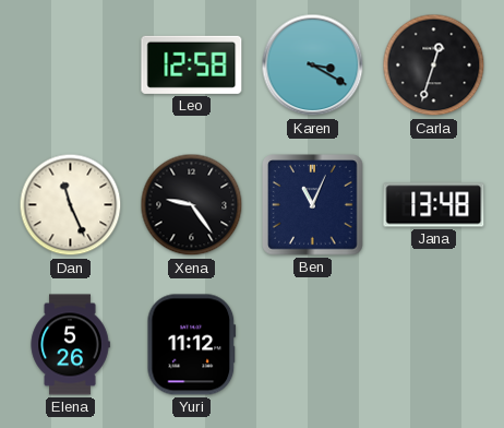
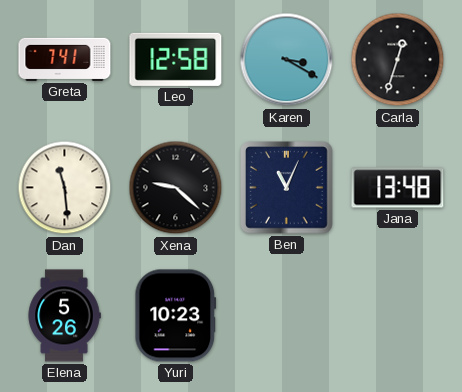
Greta: none -> 7:41
Dan: 11:26 -> 11:29
Xena: 9:24 -> 9:22
Yuri: 11:12 -> 10:23
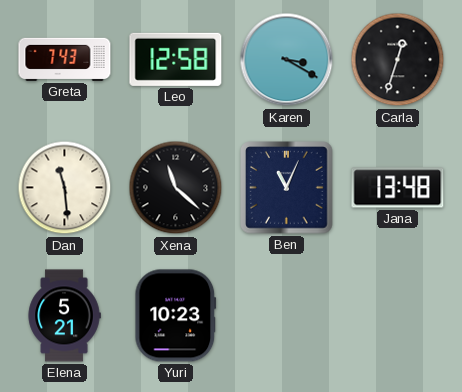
Greta: 7:41 -> 7:43
Xena: 9:22 -> 11:22
Elena: 5:26 -> 5:21
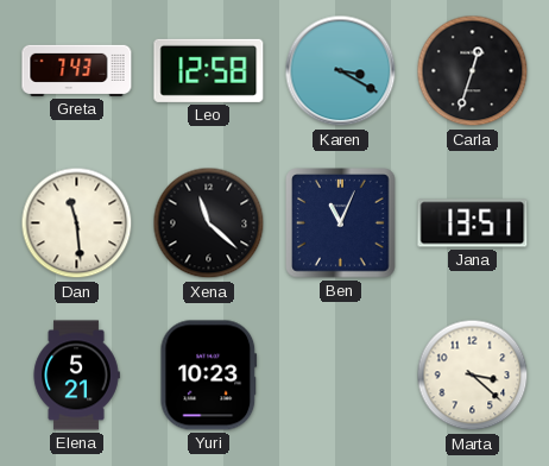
Jana: 13:48 -> 13:51
Marta: none -> 3:22
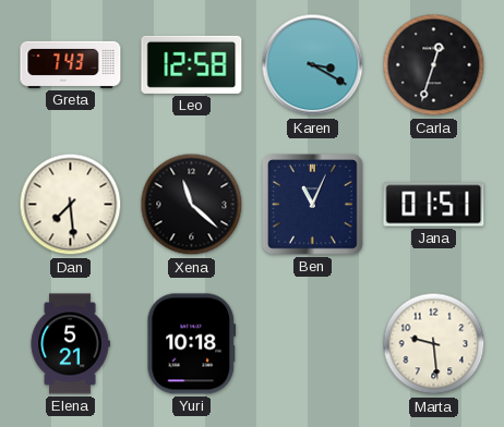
Dan: 11:29 -> 7:29
Jana: 13:51 -> 01:51
Yuri: 10:23 -> 10:18
Marta: 3:22 -> 9:29
